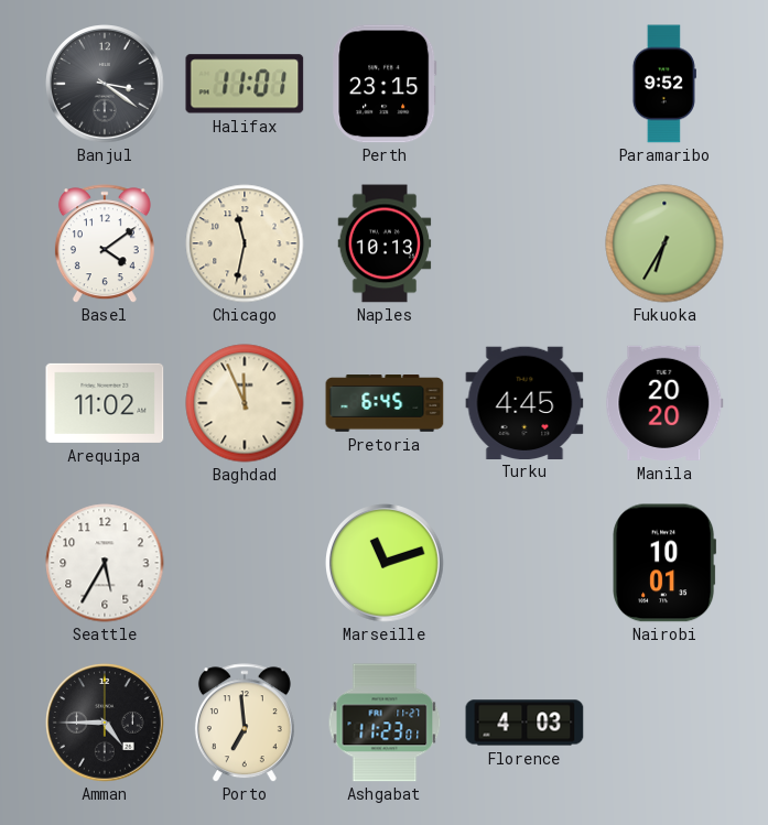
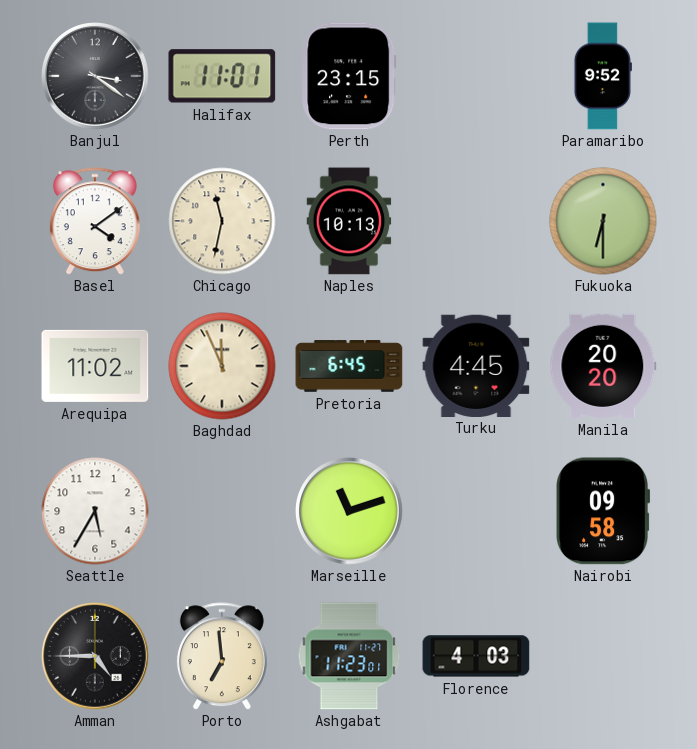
Fukuoka: 6:35 -> 6:30
Nairobi: 10:01 -> 09:58
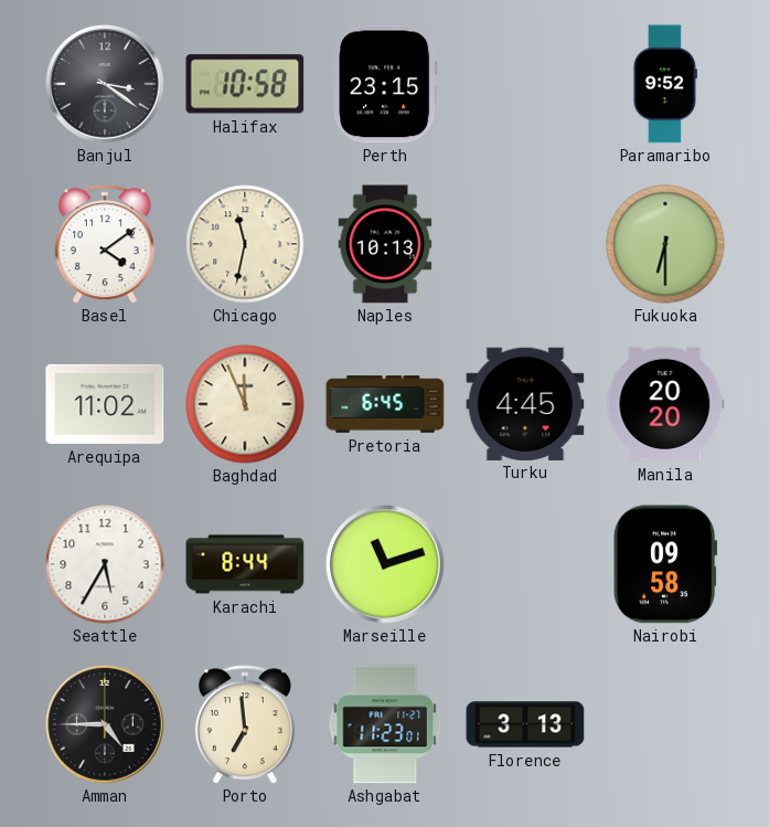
Halifax: 11:01 -> 10:58
Karachi: none -> 8:44
Florence: 4:03 -> 3:13
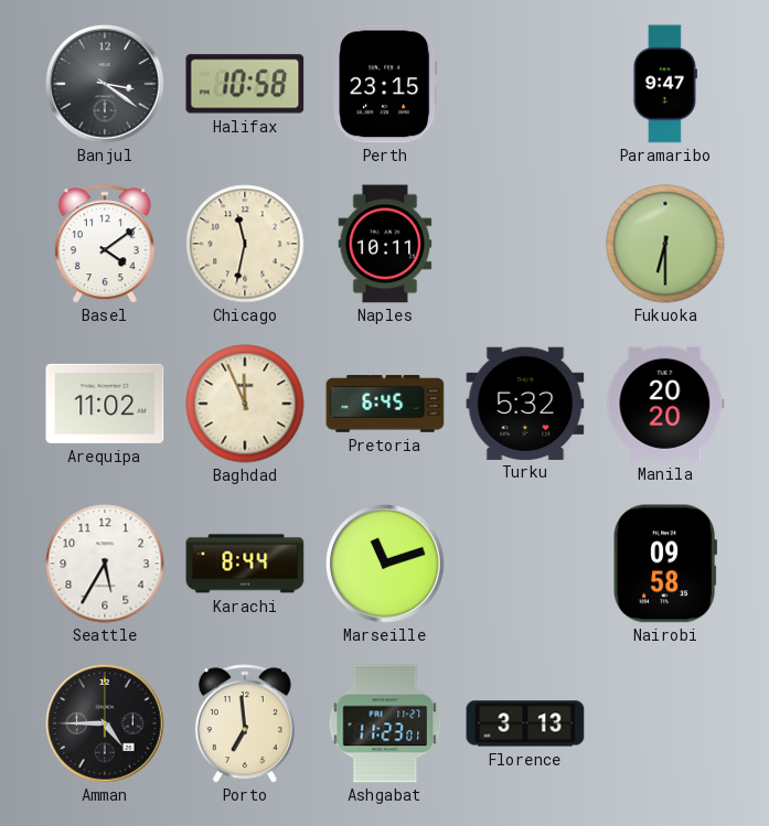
Paramaribo: 9:52 -> 9:47
Naples: 10:13 -> 10:11
Turku: 4:45 -> 5:32
